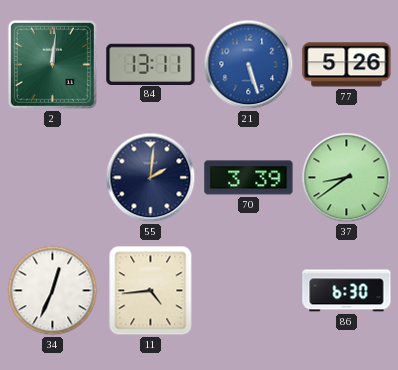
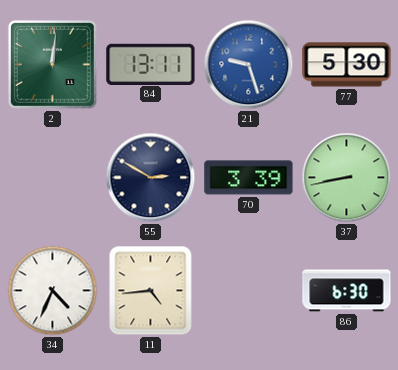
21: 5:27 -> 9:27
77: 5:26 -> 5:30
55: 2:01 -> 2:50
37: 8:39 -> 8:43
34: 12:34 -> 4:34
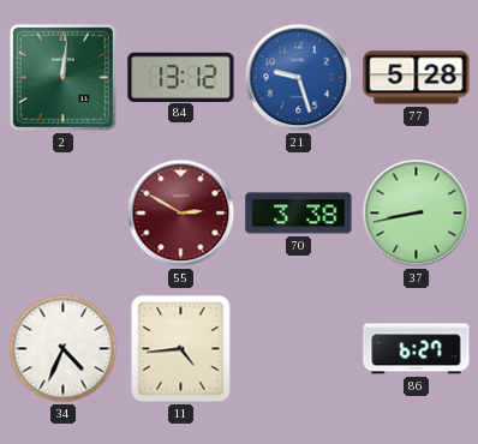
84: 13:11 -> 13:12
77: 5:30 -> 5:28
55 dial: navy -> burgundy
70: 3:39 -> 3:38
86: 6:30 -> 6:27
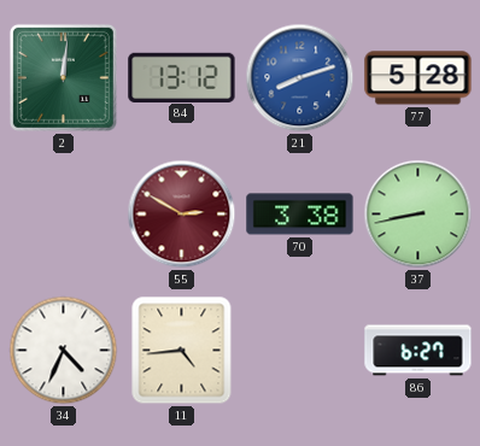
21: 9:27 -> 8:12
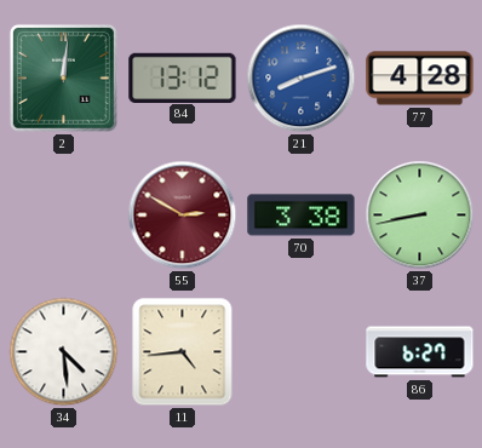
77: 5:28 -> 4:28
34: 4:34 -> 4:29
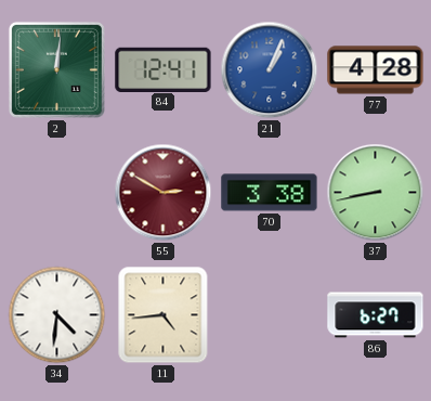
84: 13:12 -> 12:41
21: 8:12 -> 1:04
34: 4:29 -> 4:31
